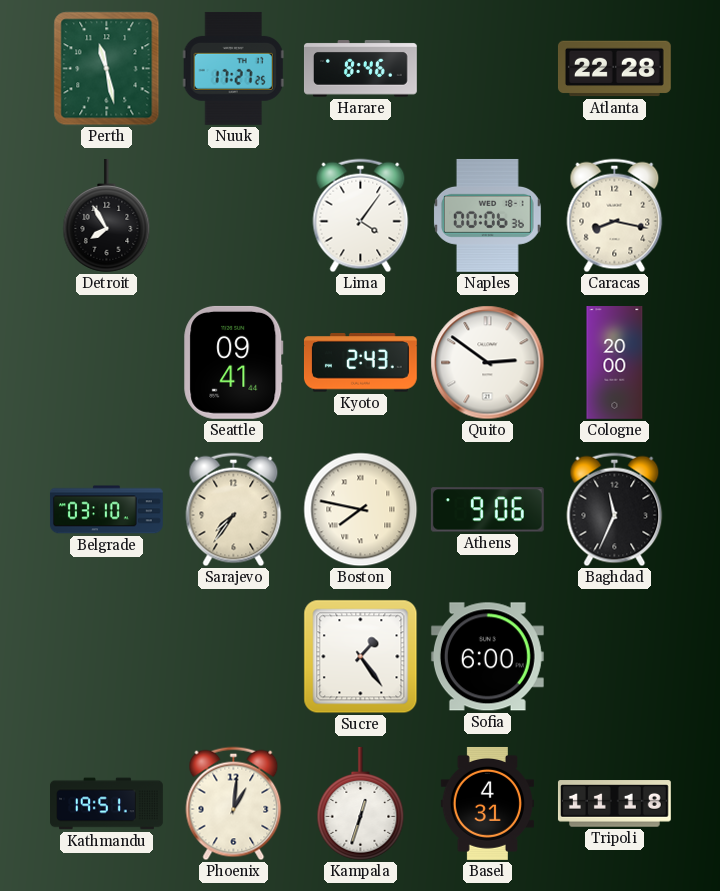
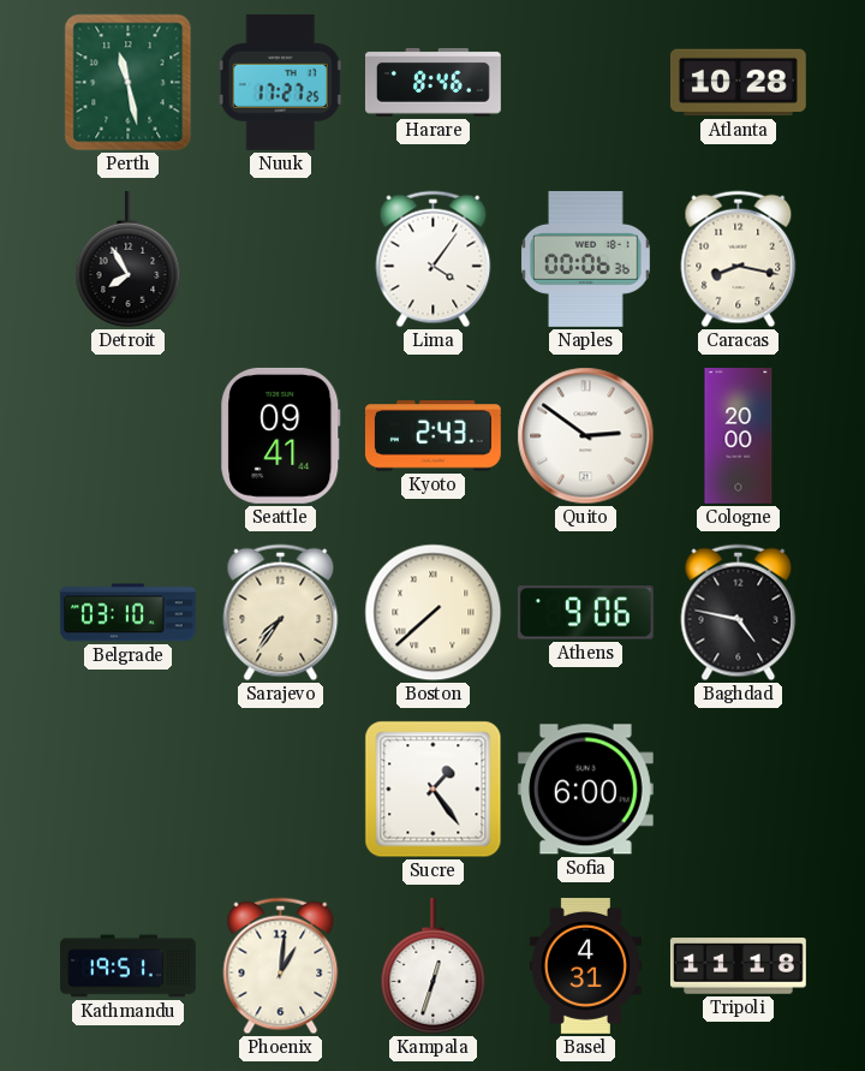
Atlanta: 22:28 -> 10:28
Boston: 7:47 -> 7:38
Baghdad: 11:34 -> 4:47
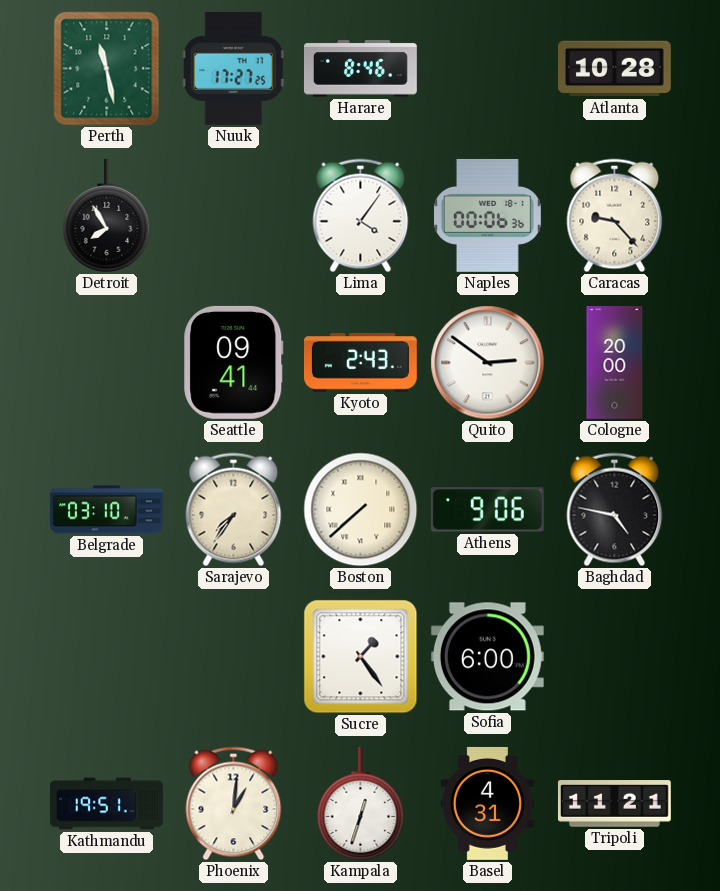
Caracas: 8:17 -> 9:23
Tripoli: 11:18 -> 11:21
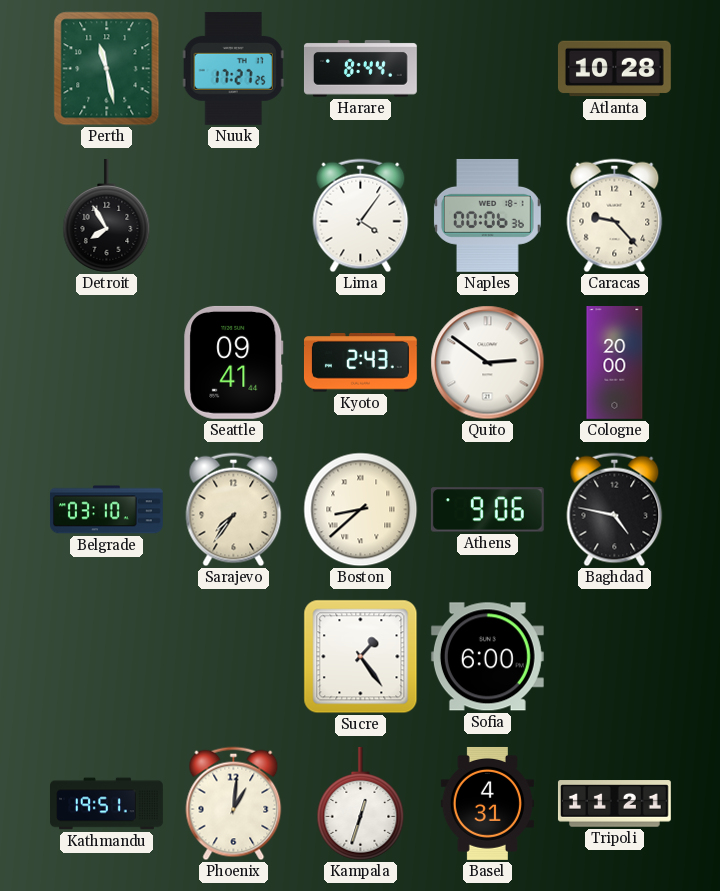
Harare: 8:46 -> 8:44
Boston: 7:38 -> 8:38
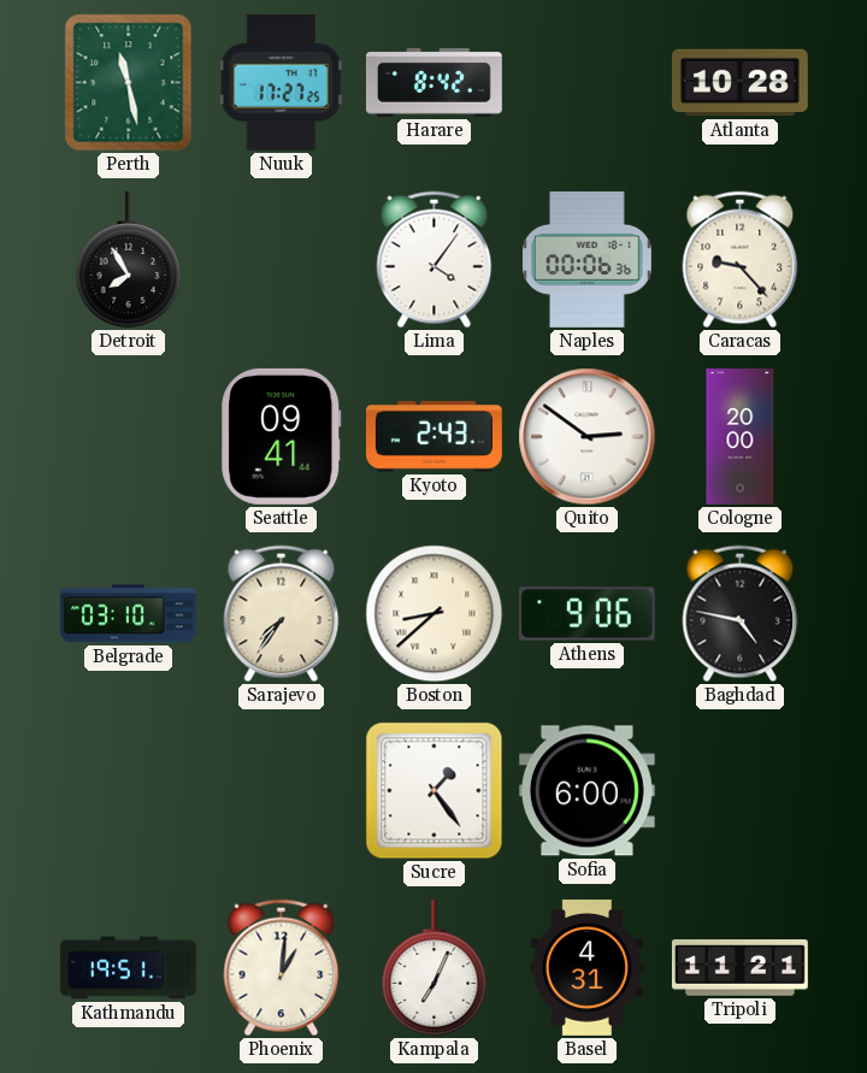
Harare: 8:44 -> 8:42
Kampala: 12:33 -> 7:04
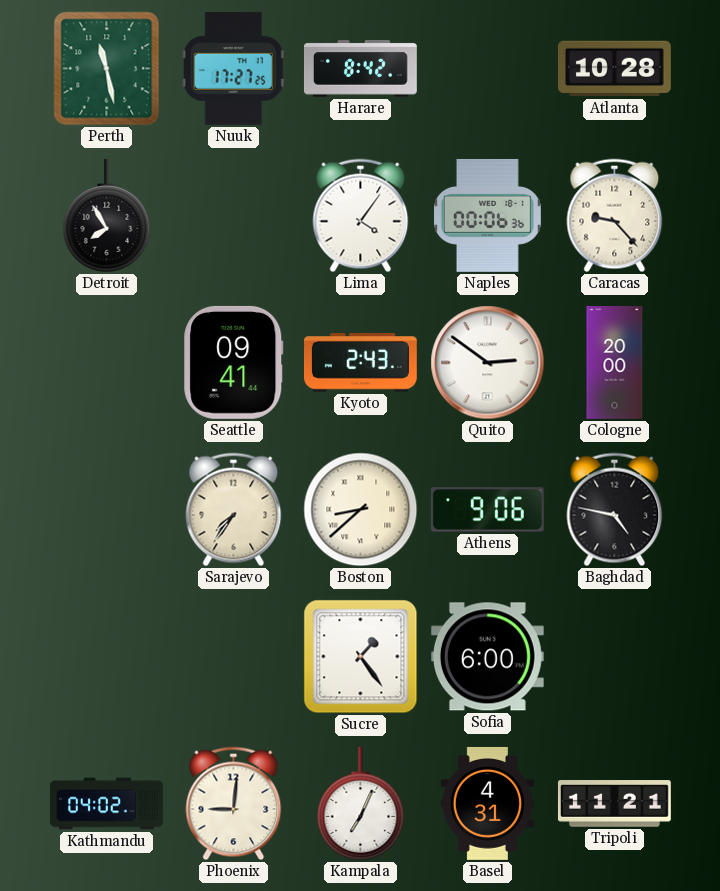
Belgrade: 03:10 -> none
Kathmandu: 19:51 -> 04:02
Phoenix: 1:01 -> 9:01
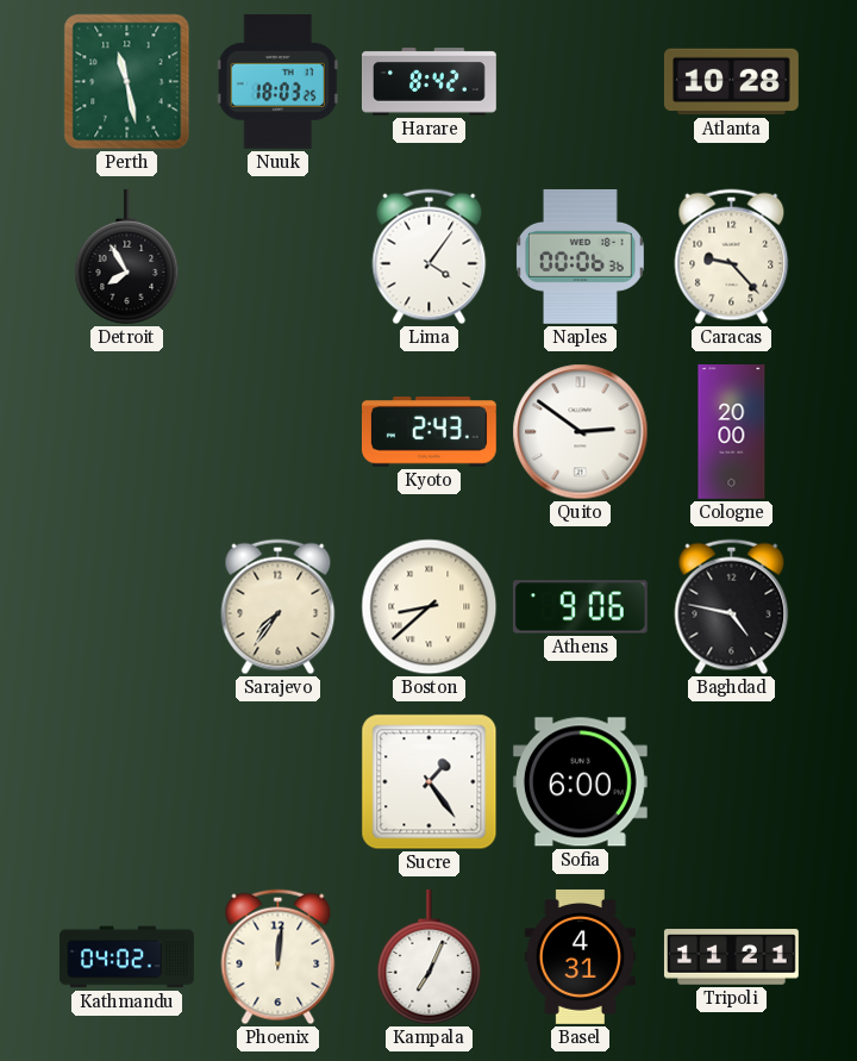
Nuuk: 17:27 -> 18:03
Seattle: 09:41 -> none
Phoenix: 9:01 -> 12:01
